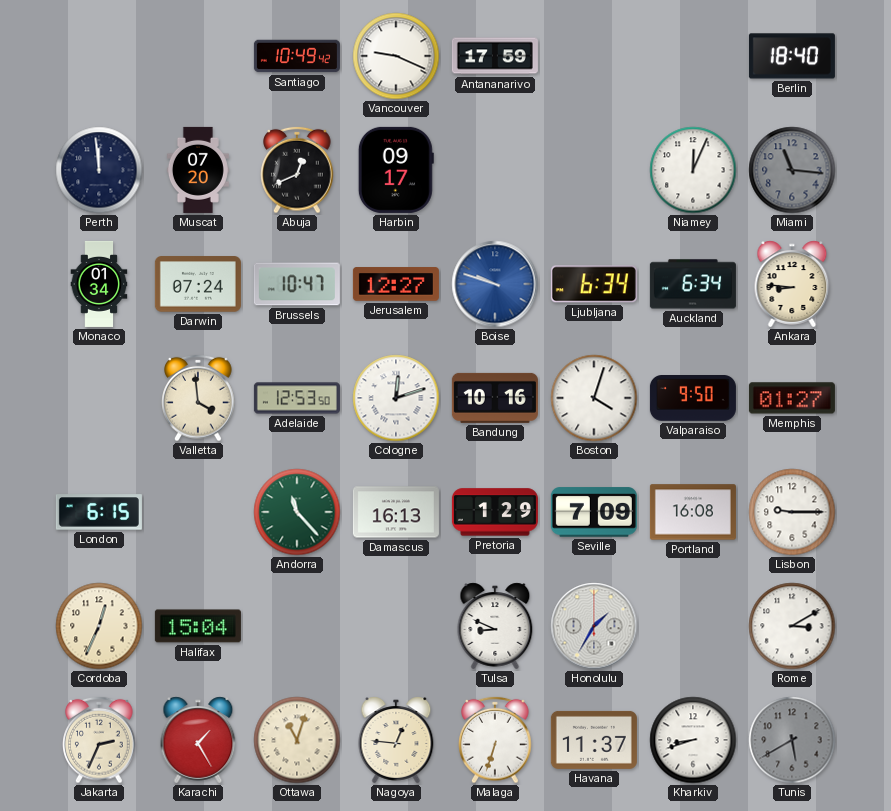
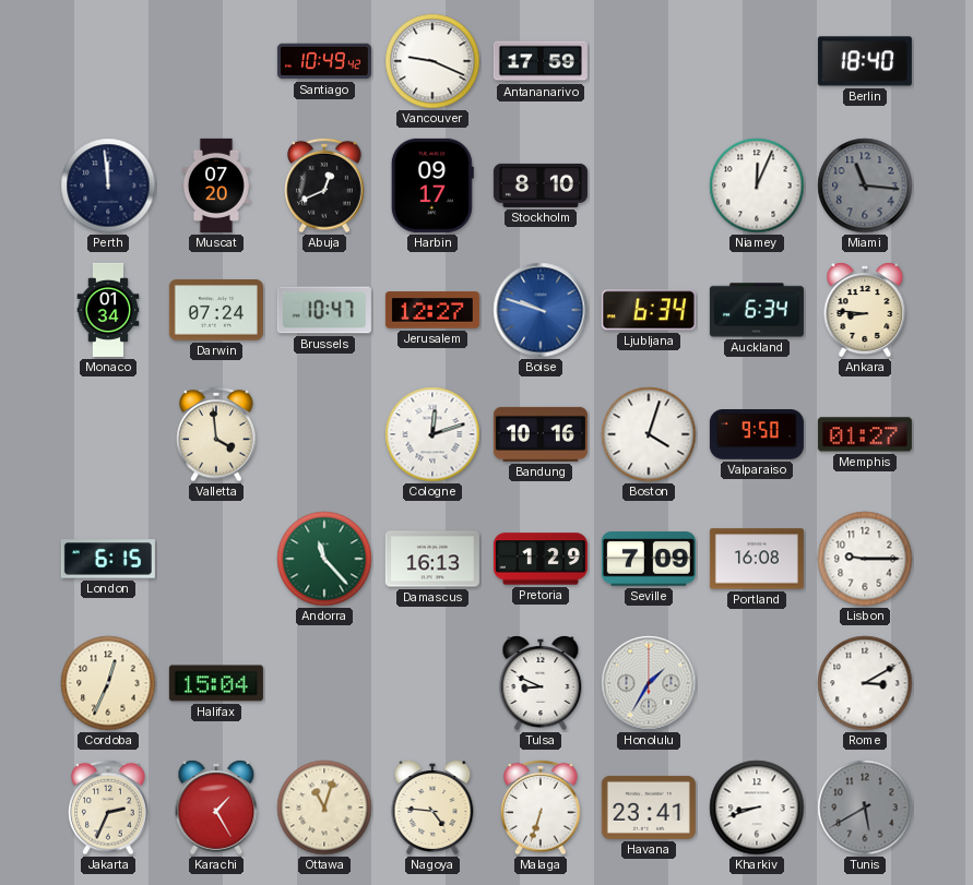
Stockholm: none -> 8:10
Adelaide: 12:53 -> none
Nagoya: 12:46 -> 4:46
Havana: 11:37 -> 23:41
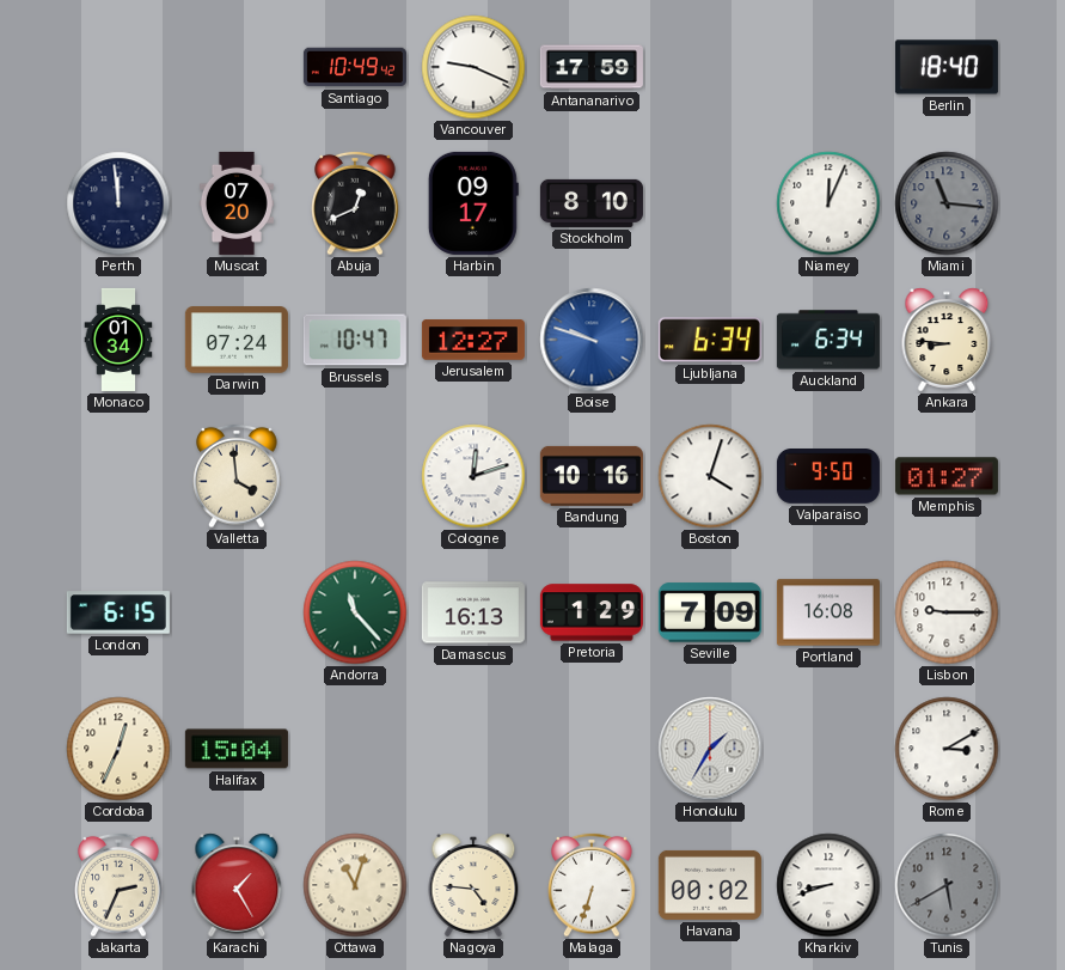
Tulsa: 8:49 -> none
Havana: 23:41 -> 00:02
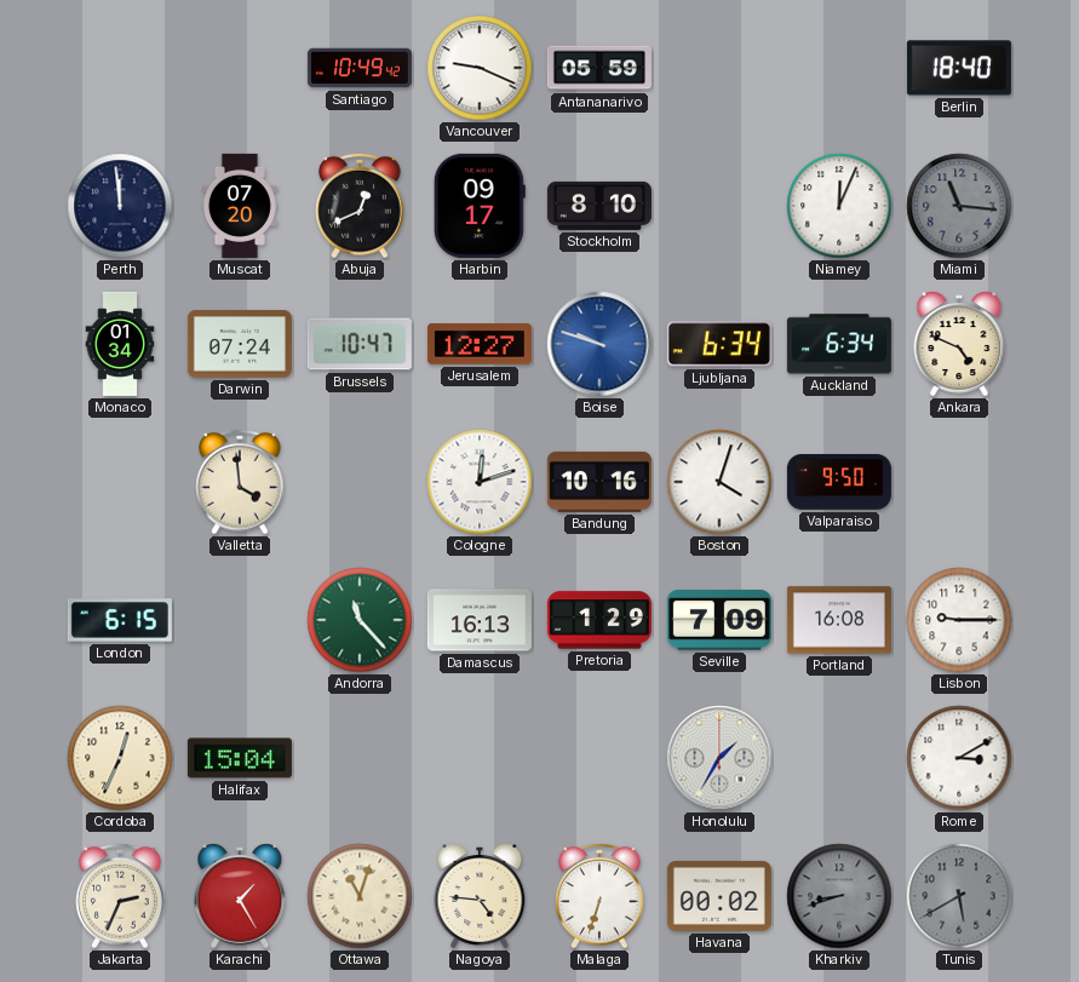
Antananarivo: 17:59 -> 05:59
Ankara: 8:46 -> 4:49
Memphis: 01:27 -> none
Kharkiv dial: white -> grey
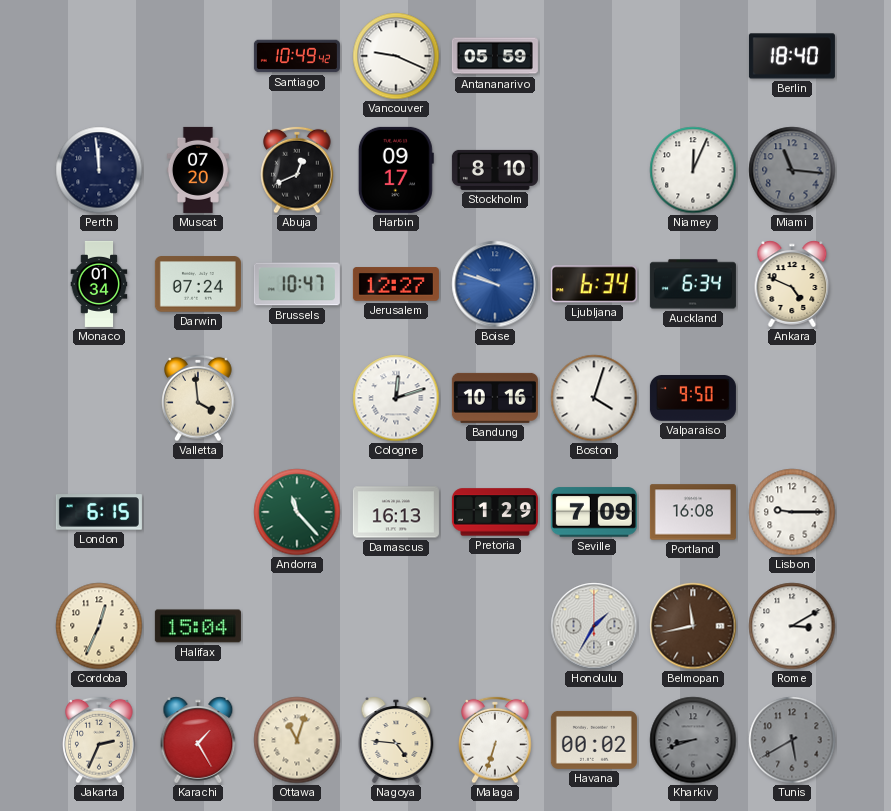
Belmopan: none -> 11:43
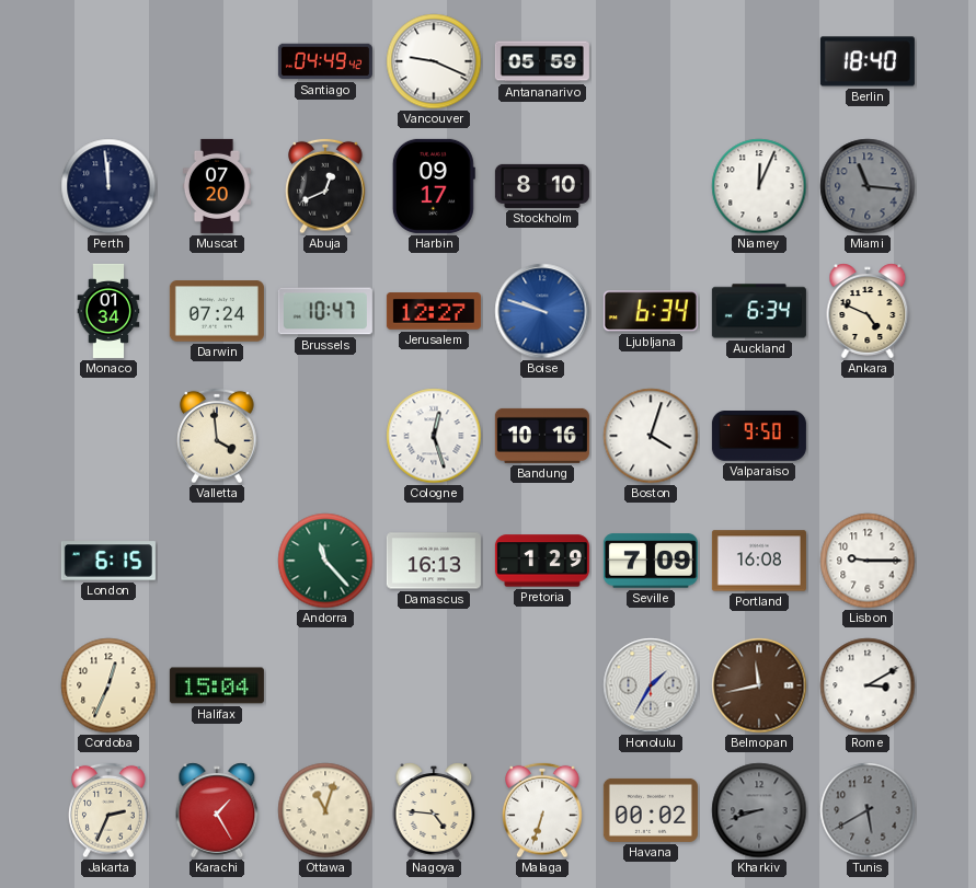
Santiago: 10:49 -> 04:49
Cologne: 12:12 -> 12:27
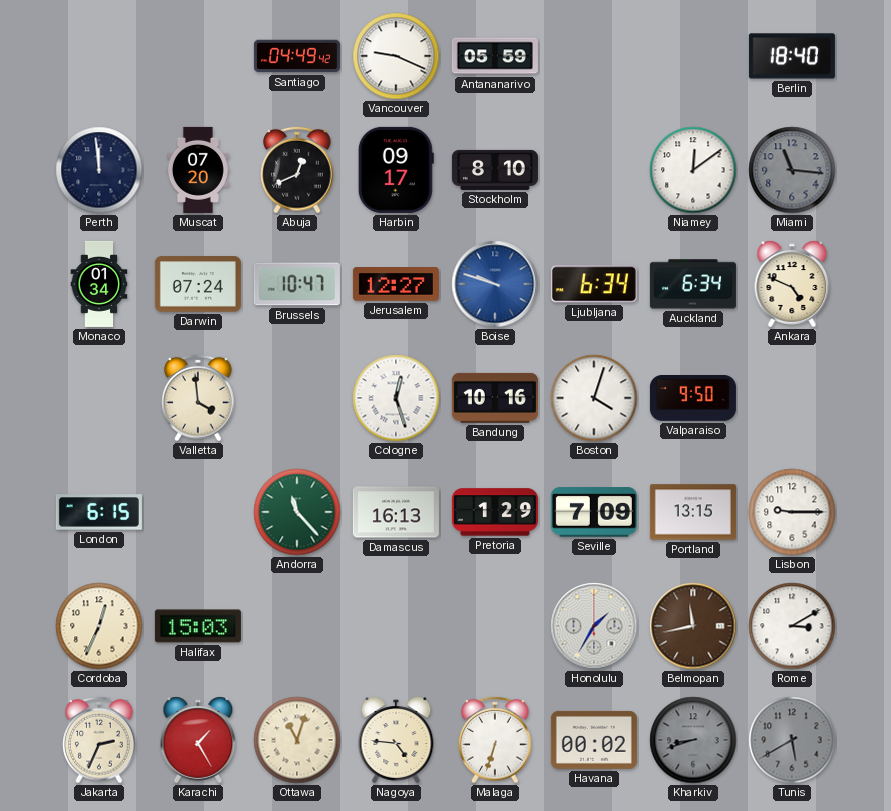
Niamey: 12:04 -> 12:09
Portland: 16:08 -> 13:15
Halifax: 15:04 -> 15:03
